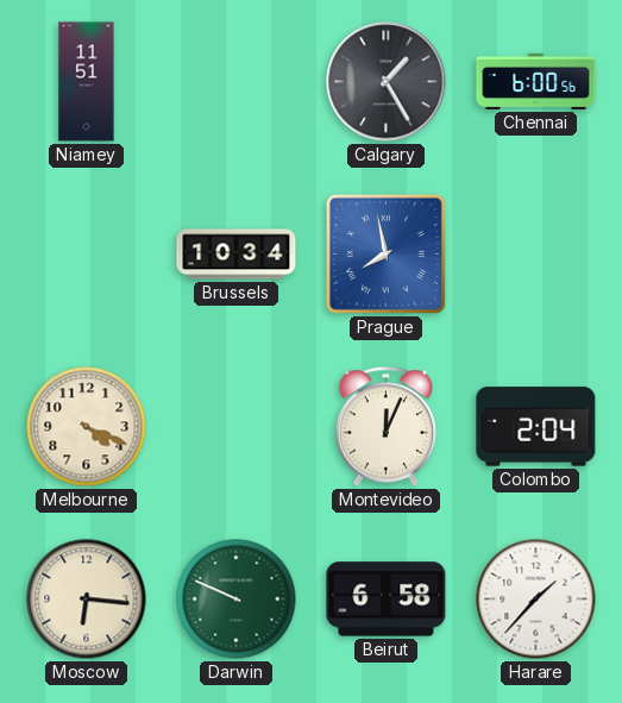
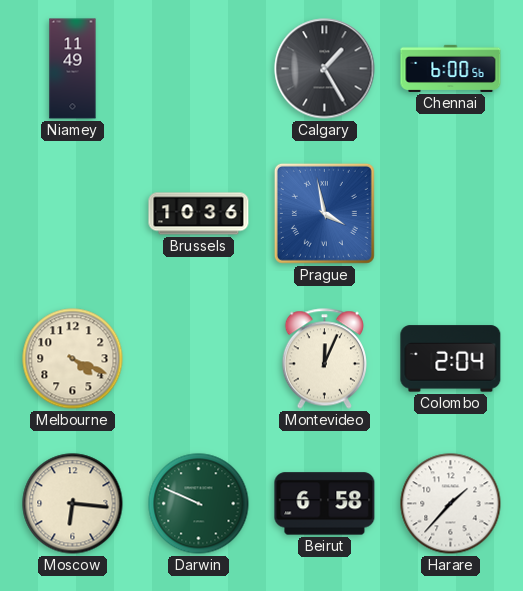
Niamey: 11:51 -> 11:49
Brussels: 10:34 -> 10:36
Prague: 7:58 -> 3:58
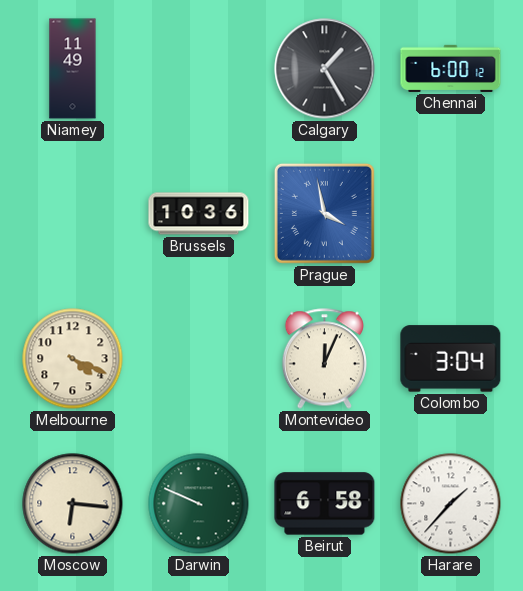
Chennai: 6:00:56 -> 6:00:12
Colombo: 2:04 -> 3:04
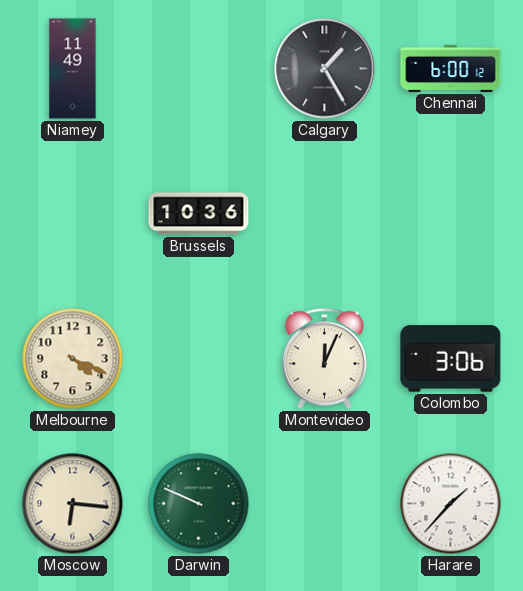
Prague: 3:58 -> none
Colombo: 3:04 -> 3:06
Beirut: 6:58 -> none
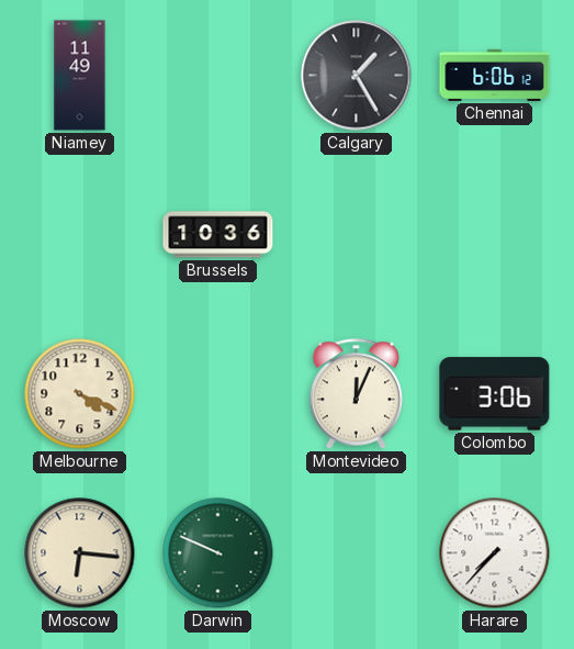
Chennai: 6:00 -> 6:06
Harare: 1:37 -> 7:37
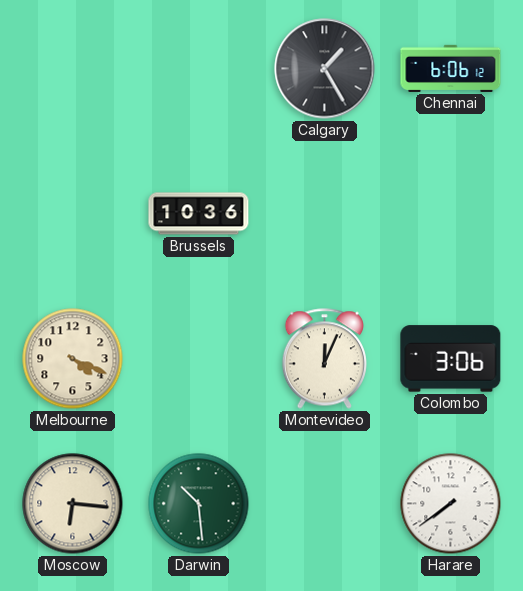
Niamey: 11:49 -> none
Darwin: 9:49 -> 10:29
Harare: 7:37 -> 7:39
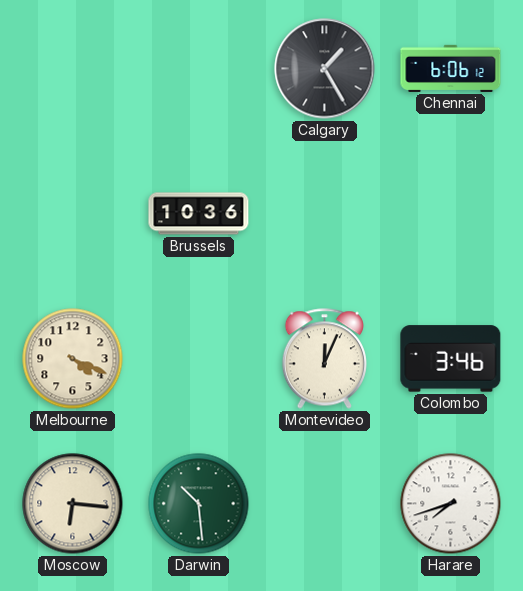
Colombo: 3:06 -> 3:46
Harare: 7:39 -> 7:42
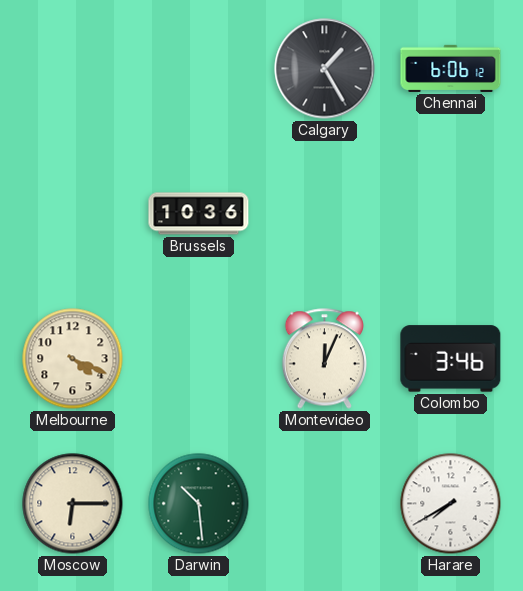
Moscow: 6:16 -> 6:15
Harare: 7:42 -> 7:40
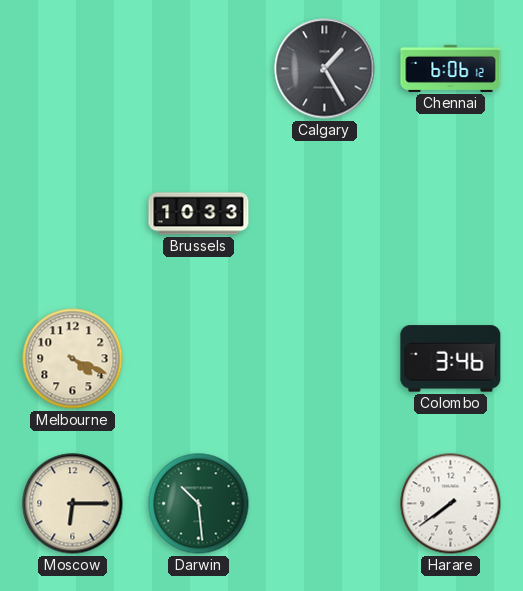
Brussels: 10:36 -> 10:33
Montevideo: 12:04 -> none
Harare: 7:40 -> 7:39
